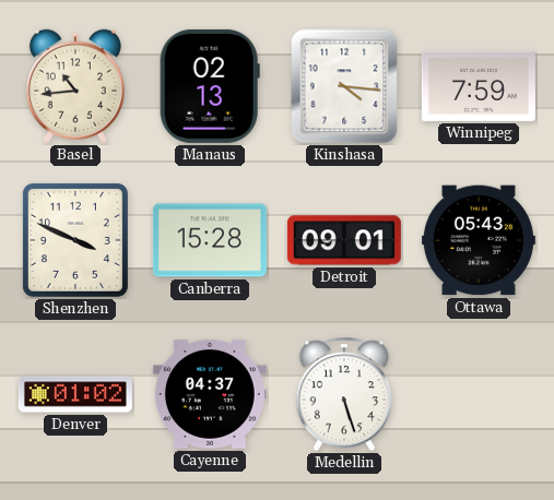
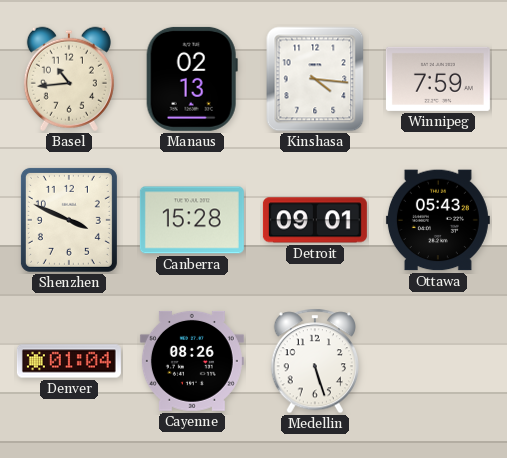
Denver: 01:02 -> 01:04
Cayenne: 04:37 -> 08:26
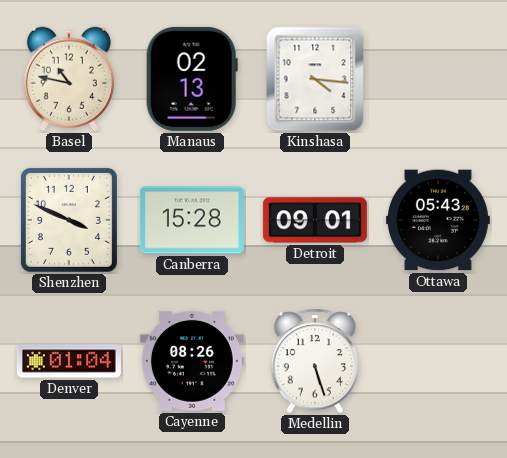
Basel: 10:44 -> 10:47
Winnipeg: 7:59 -> none
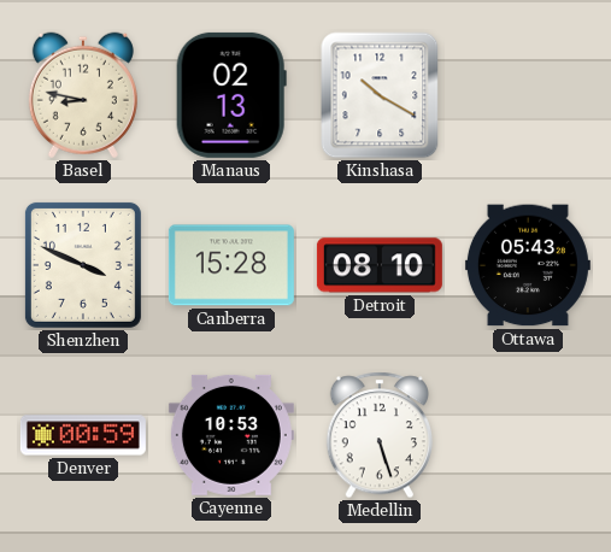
Basel: 10:47 -> 8:47
Kinshasa: 4:16 -> 10:20
Detroit: 09:01 -> 08:10
Denver: 01:04 -> 00:59
Cayenne: 08:26 -> 10:53
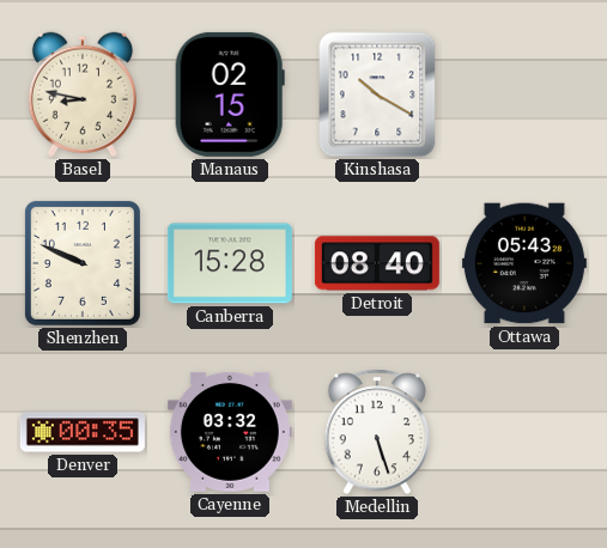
Manaus: 02:13 -> 02:15
Shenzhen: 3:49 -> 9:49
Detroit: 08:10 -> 08:40
Denver: 00:59 -> 00:35
Cayenne: 10:53 -> 03:32
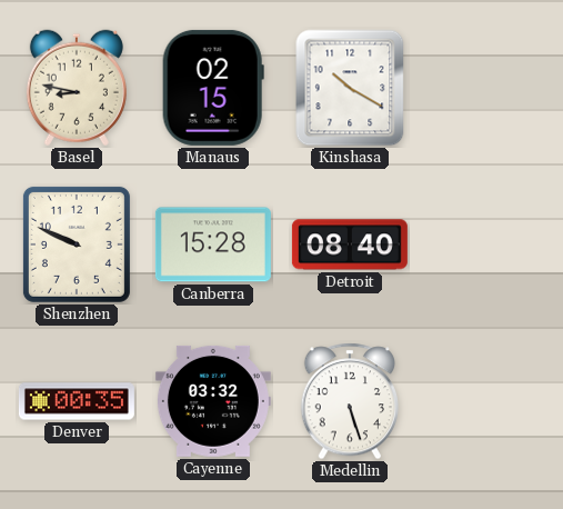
Ottawa: 05:43 -> none
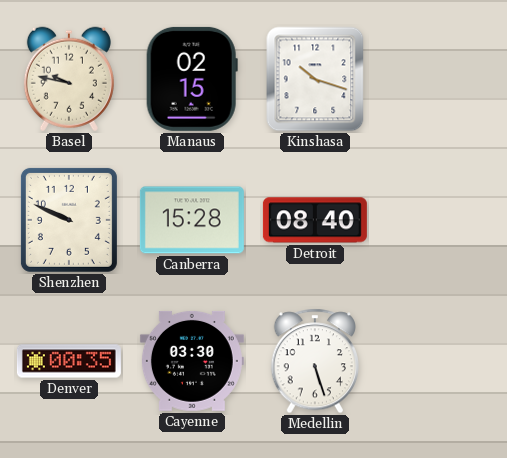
Basel: 8:47 -> 9:47
Kinshasa: 10:20 -> 10:18
Cayenne: 03:32 -> 03:30
